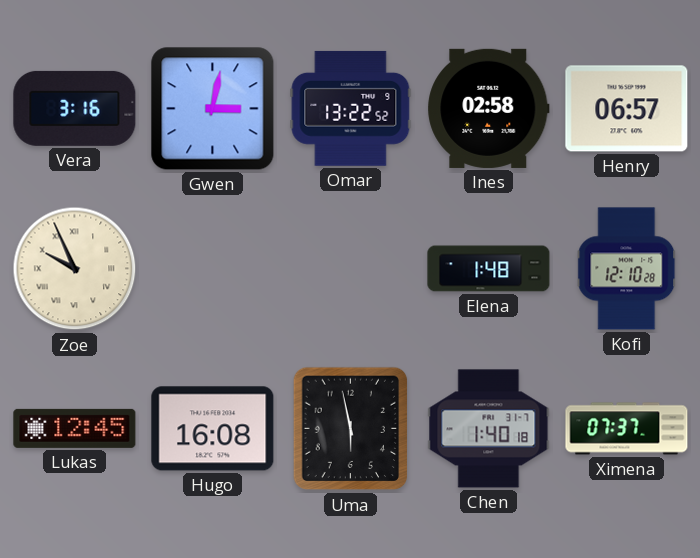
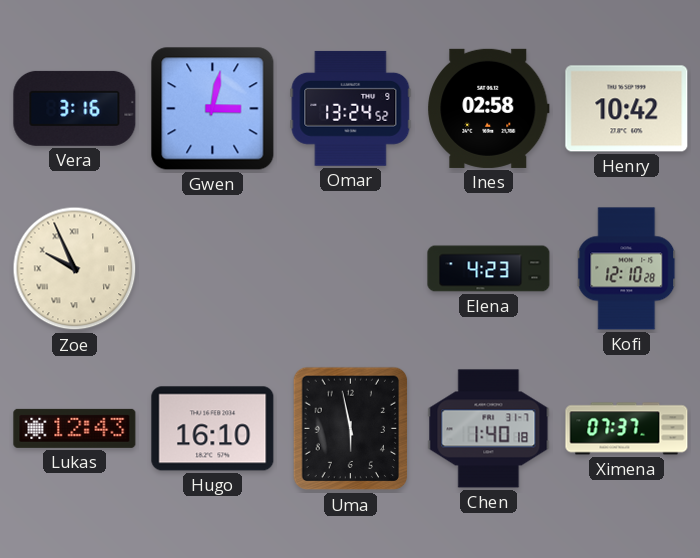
Omar: 13:22 -> 13:24
Henry: 06:57 -> 10:42
Elena: 1:48 -> 4:23
Lukas: 12:45 -> 12:43
Hugo: 16:08 -> 16:10
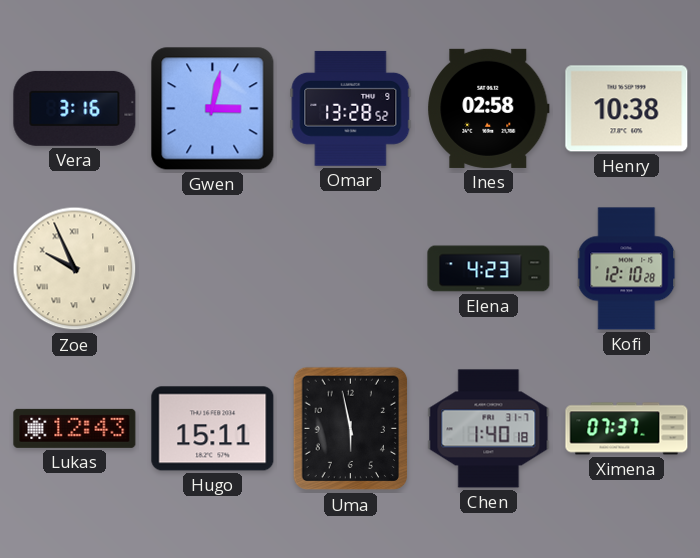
Omar: 13:24 -> 13:28
Henry: 10:42 -> 10:38
Hugo: 16:10 -> 15:11
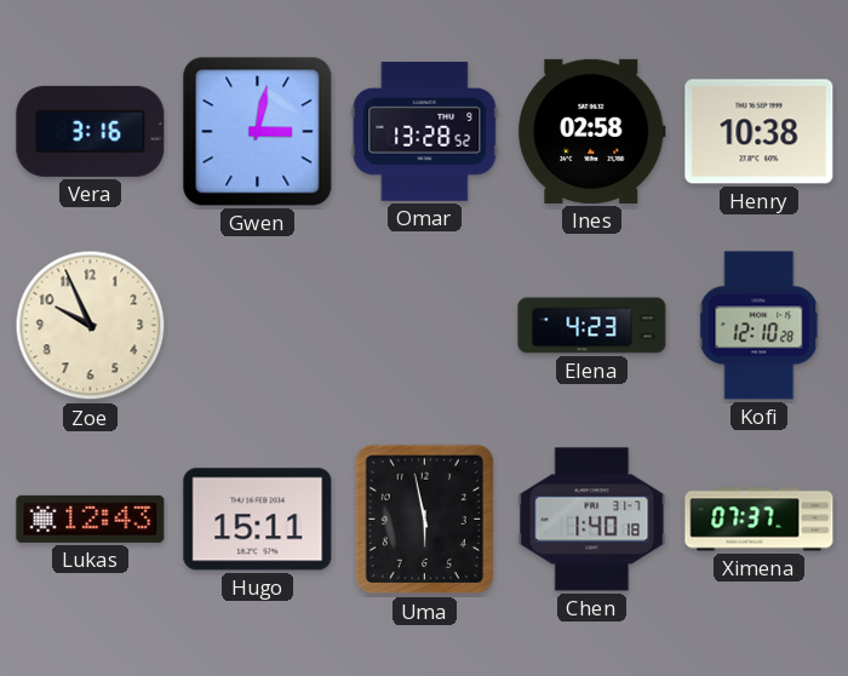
Zoe numerals: Roman -> Arabic
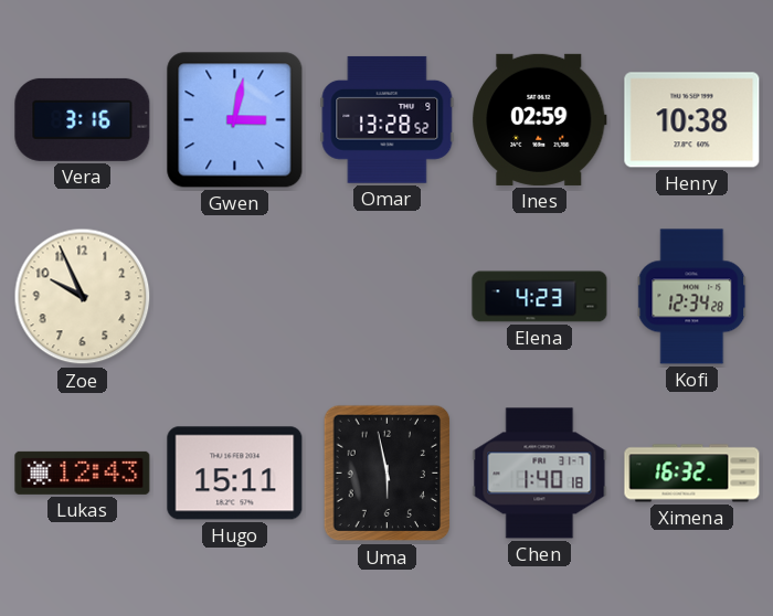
Ines: 02:58 -> 02:59
Kofi: 12:10 -> 12:34
Ximena: 07:37 -> 16:32
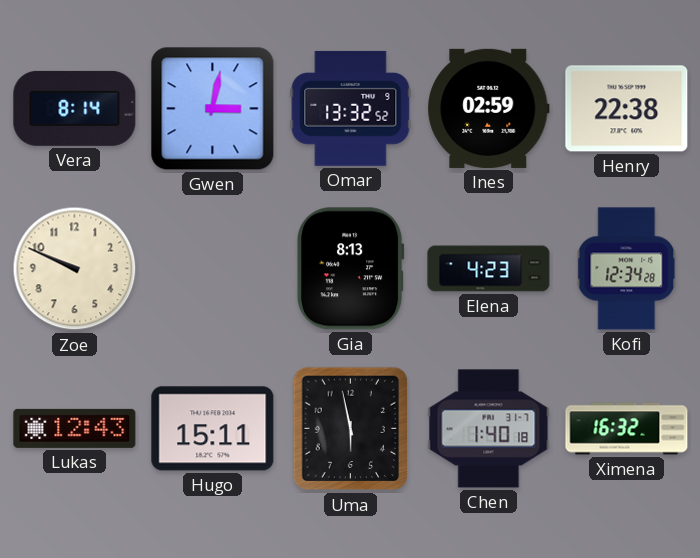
Vera: 3:16 -> 8:14
Omar: 13:28 -> 13:32
Henry: 10:38 -> 22:38
Zoe: 9:56 -> 9:49
Gia: none -> 8:13
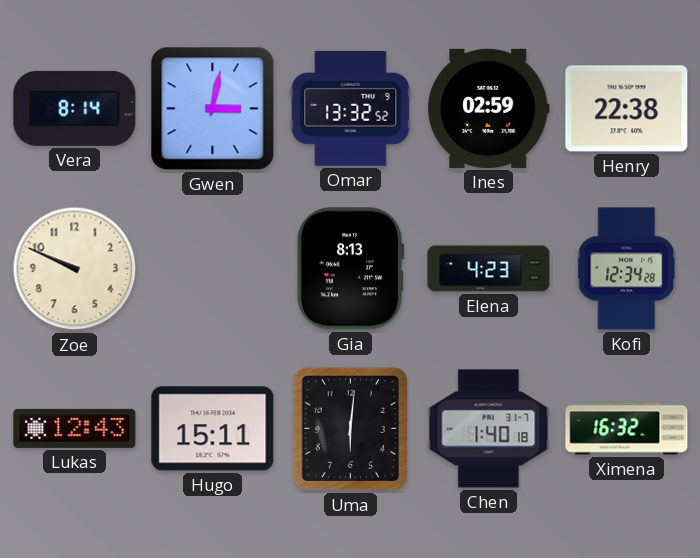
Uma: 5:58 -> 6:01
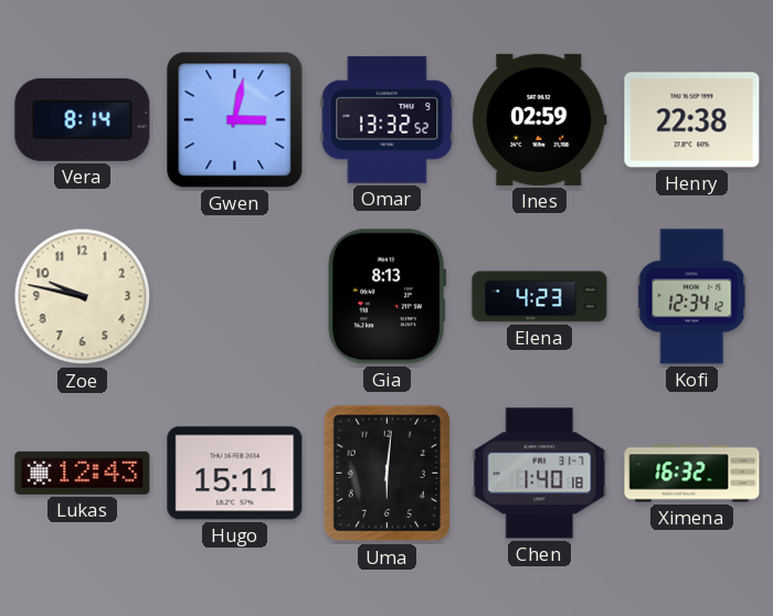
Zoe: 9:49 -> 9:47
Kofi: 12:34:28 -> 12:34:12
